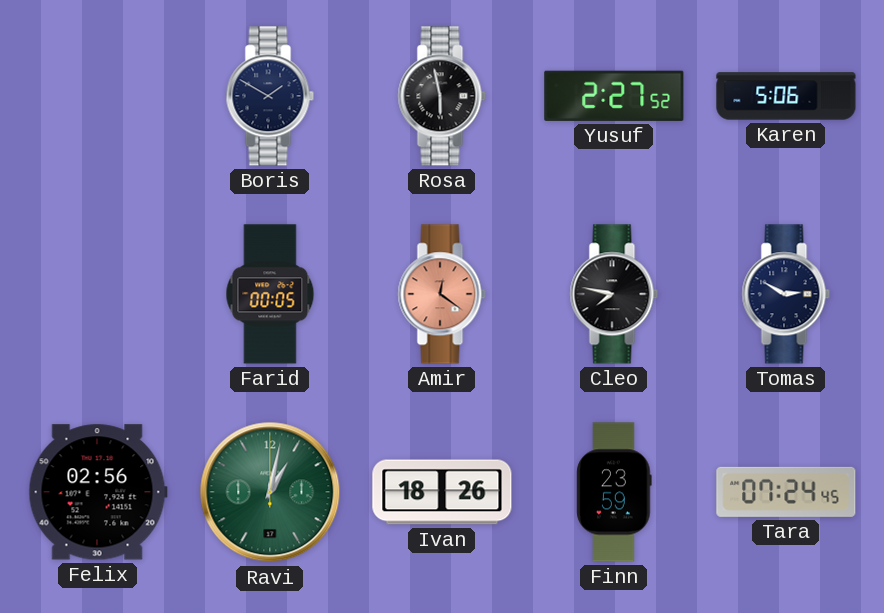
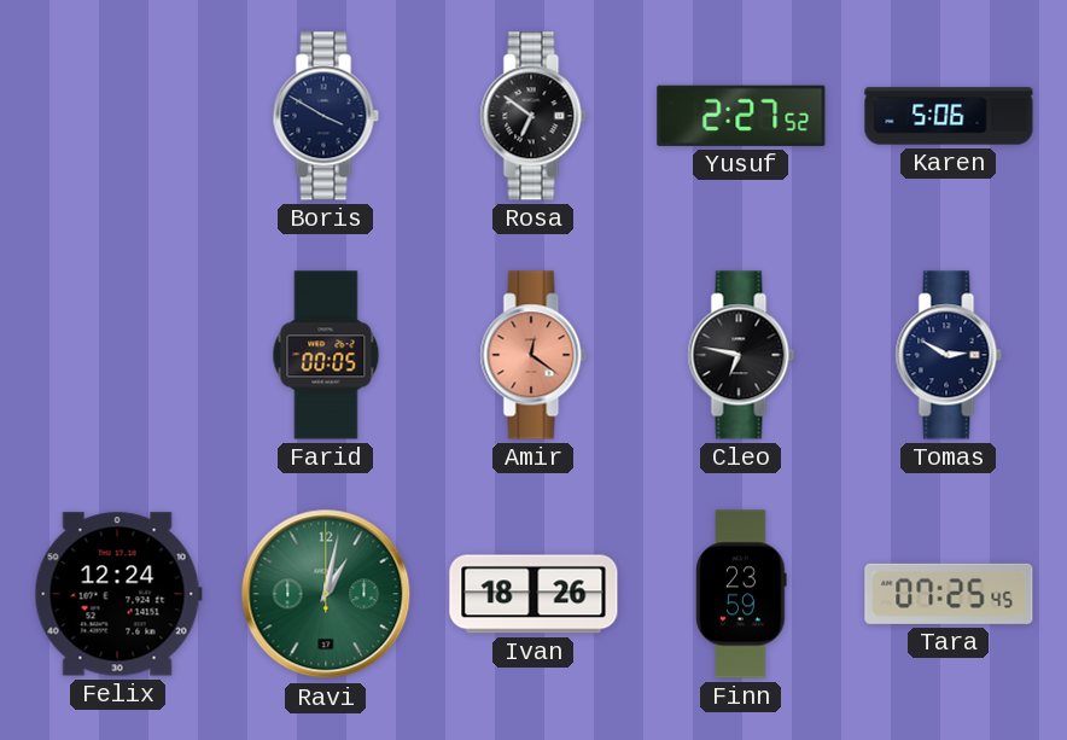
Boris: 1:50 -> 3:50
Rosa: 5:58 -> 6:51
Cleo: 7:47 -> 6:47
Felix: 02:56 -> 12:24
Tara: 07:24 -> 07:25
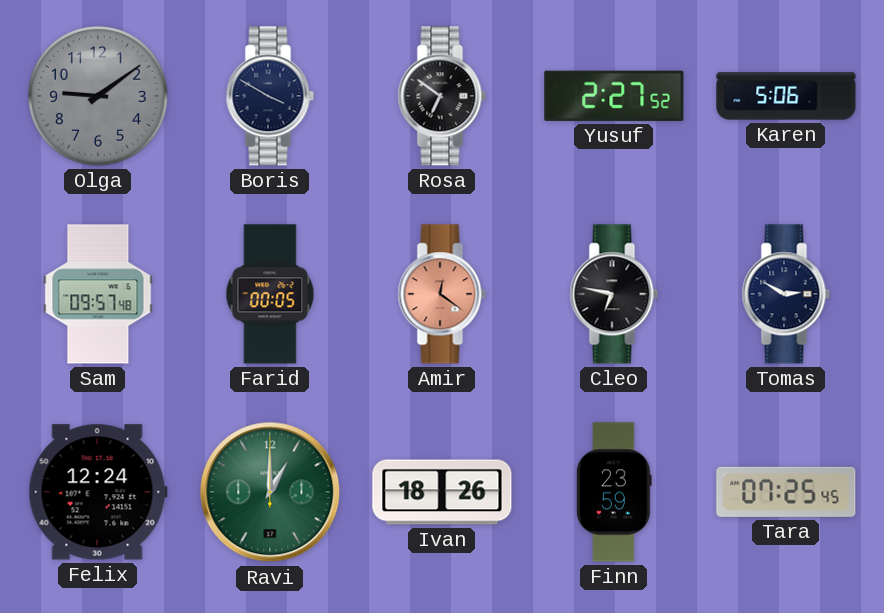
Olga: none -> 9:09
Sam: none -> 09:57
Ravi: 1:02 -> 1:00
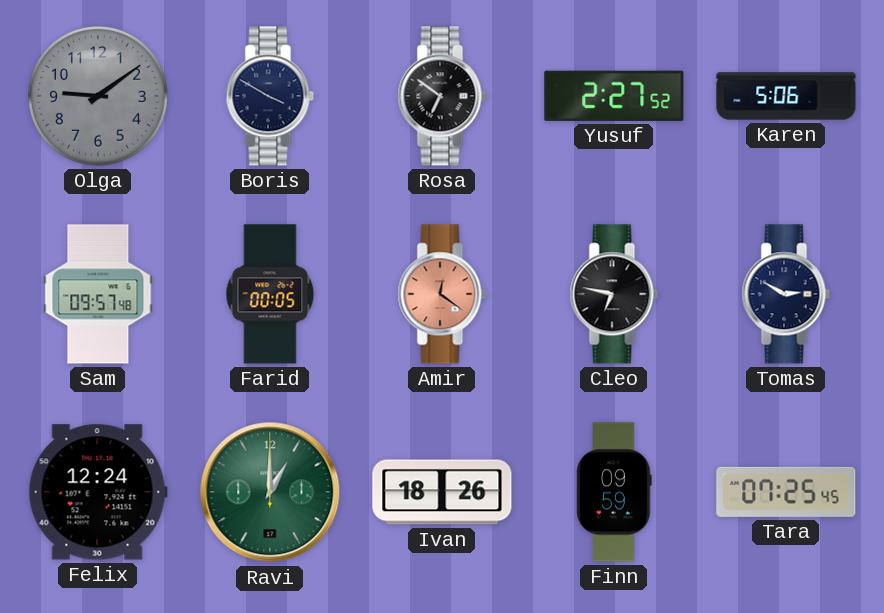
Finn: 23:59 -> 09:59
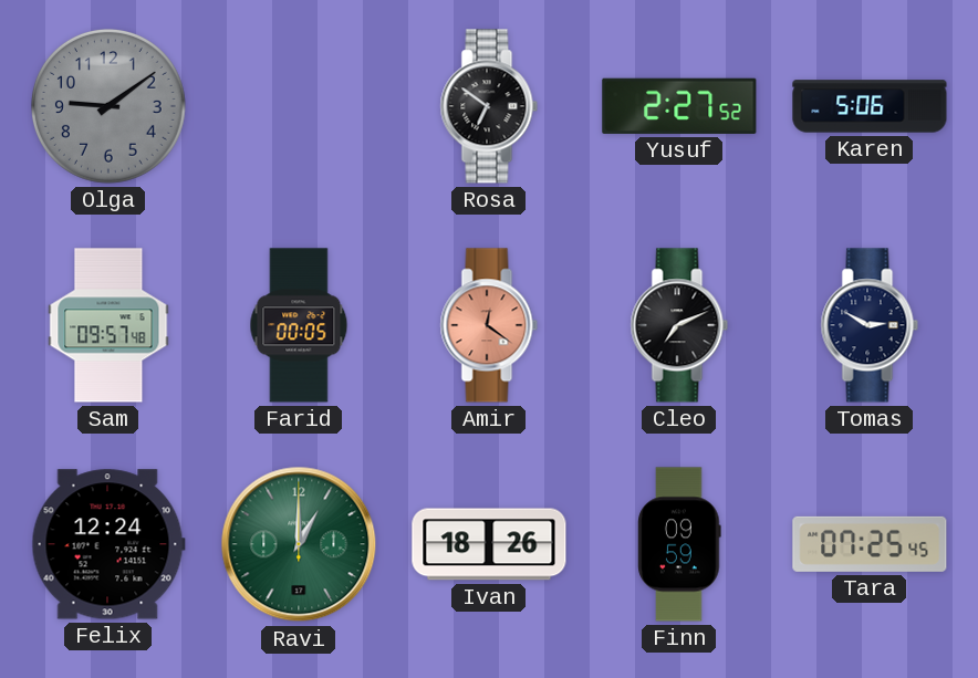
Boris: 3:50 -> none
Cleo: 6:47 -> 7:11
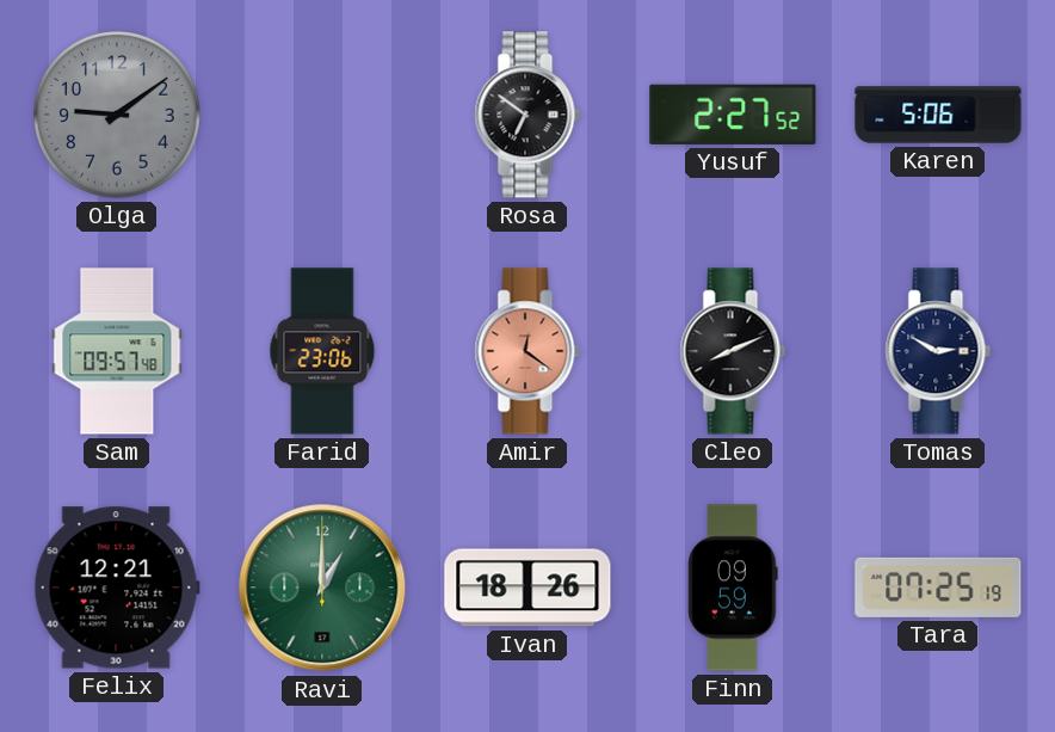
Farid: 00:05 -> 23:06
Cleo: 7:11 -> 8:11
Felix: 12:24 -> 12:21
Tara: 07:25:45 -> 07:25:19
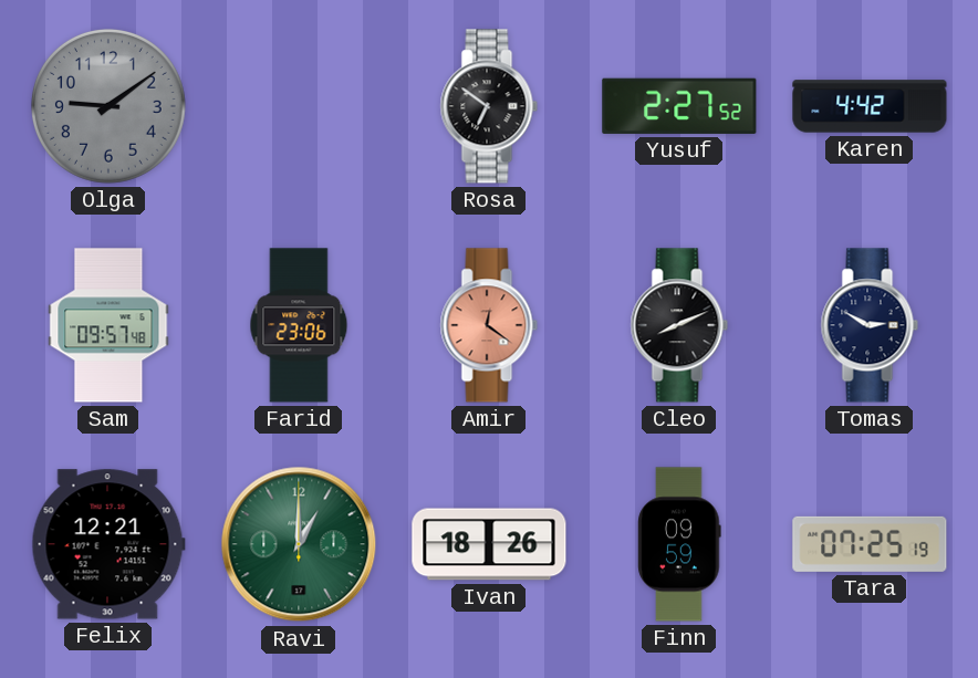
Karen: 5:06 -> 4:42
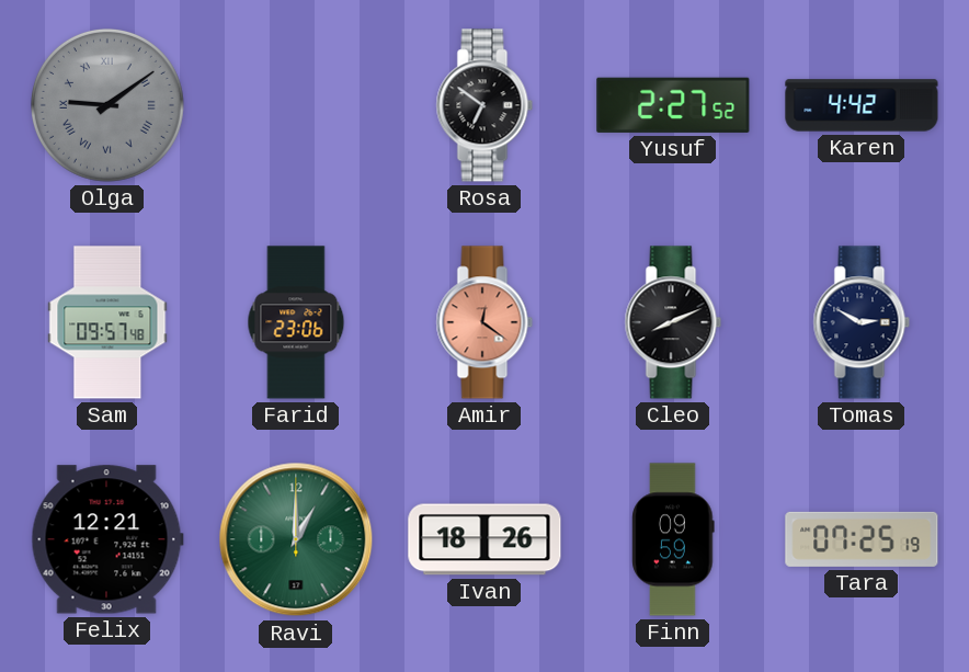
Olga numerals: Arabic -> Roman
